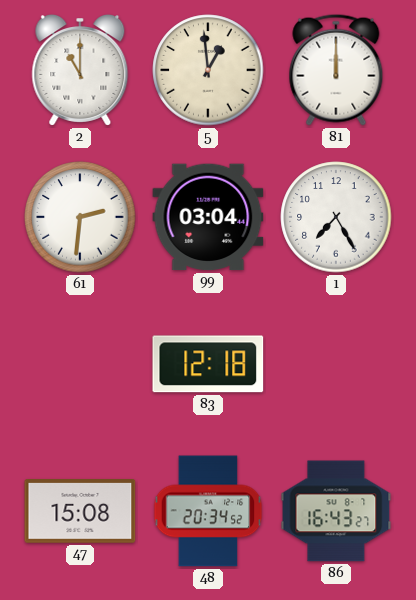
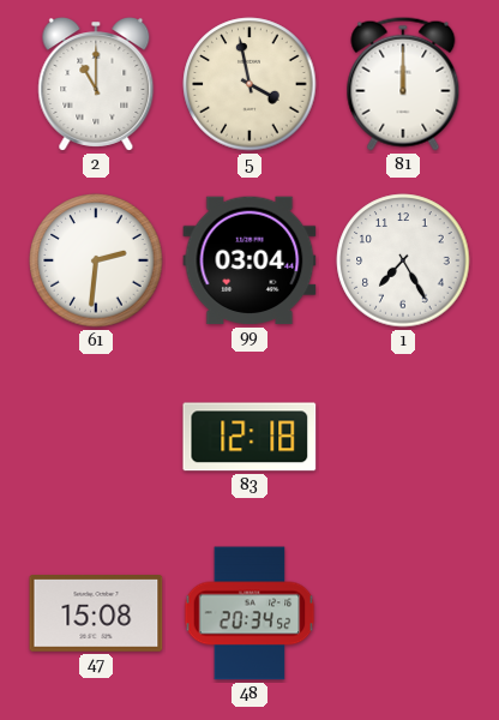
5: 12:59 -> 3:58
86: 16:43 -> none
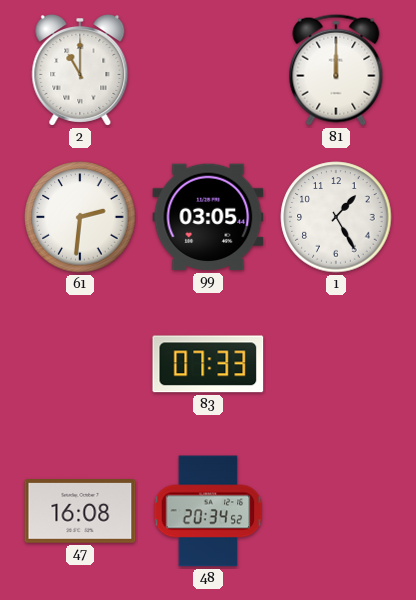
5: 3:58 -> none
99: 03:04 -> 03:05
1: 7:25 -> 1:25
83: 12:18 -> 07:33
47: 15:08 -> 16:08
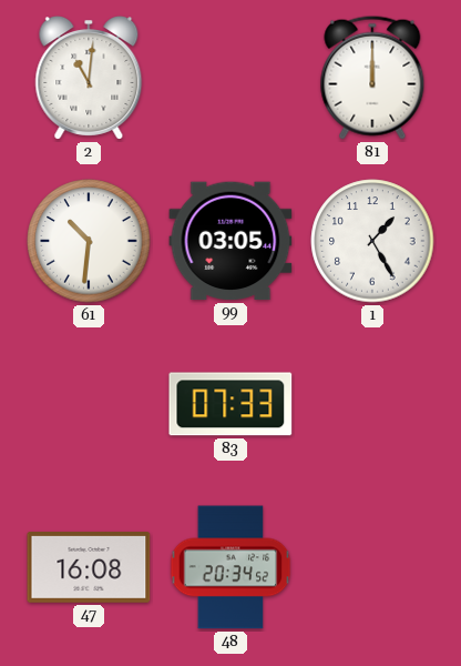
2: 11:00 -> 11:01
61: 2:31 -> 10:31
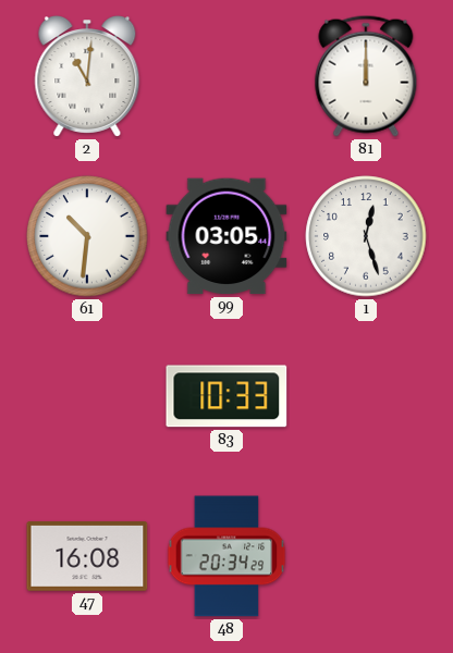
1: 1:25 -> 12:27
83: 07:33 -> 10:33
48: 20:34:52 -> 20:34:29
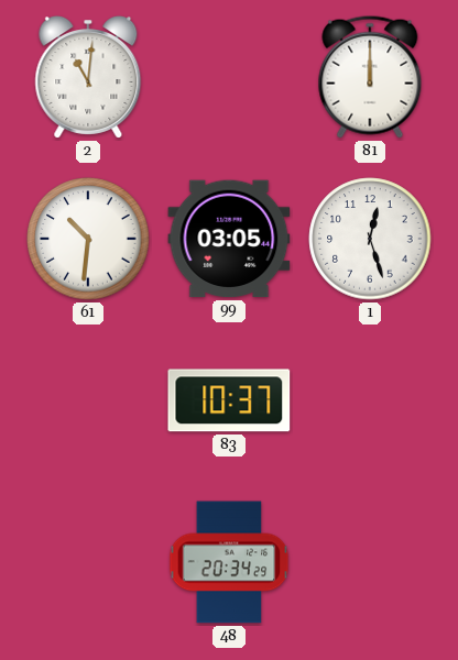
83: 10:33 -> 10:37
47: 16:08 -> none
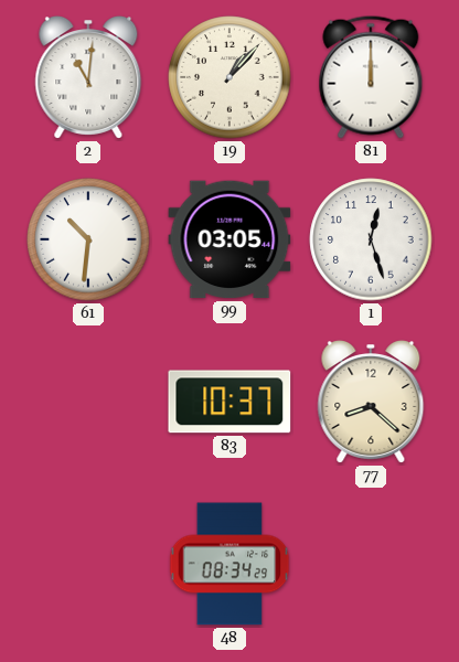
19: none -> 1:07
77: none -> 8:22
48: 20:34 -> 08:34
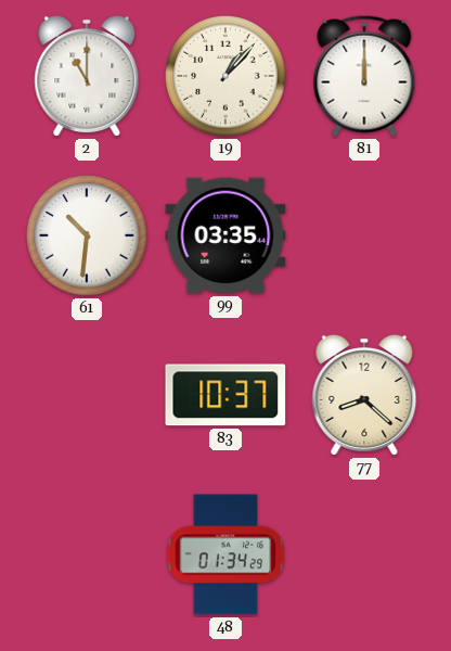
2: 11:01 -> 11:00
99: 03:05 -> 03:35
1: 12:27 -> none
48: 08:34 -> 01:34
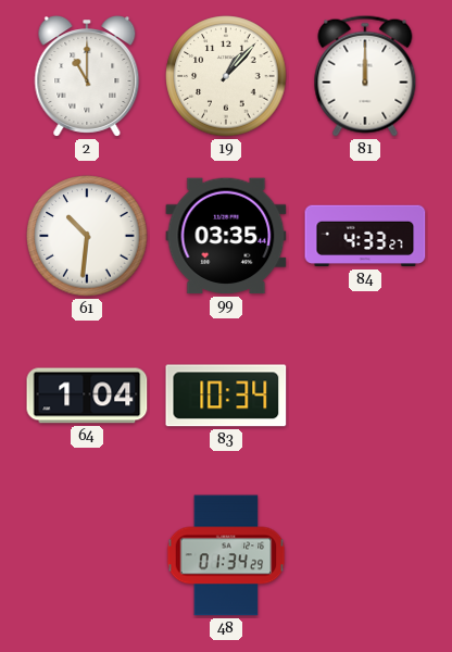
84: none -> 4:33
64: none -> 1:04
83: 10:37 -> 10:34
77: 8:22 -> none
